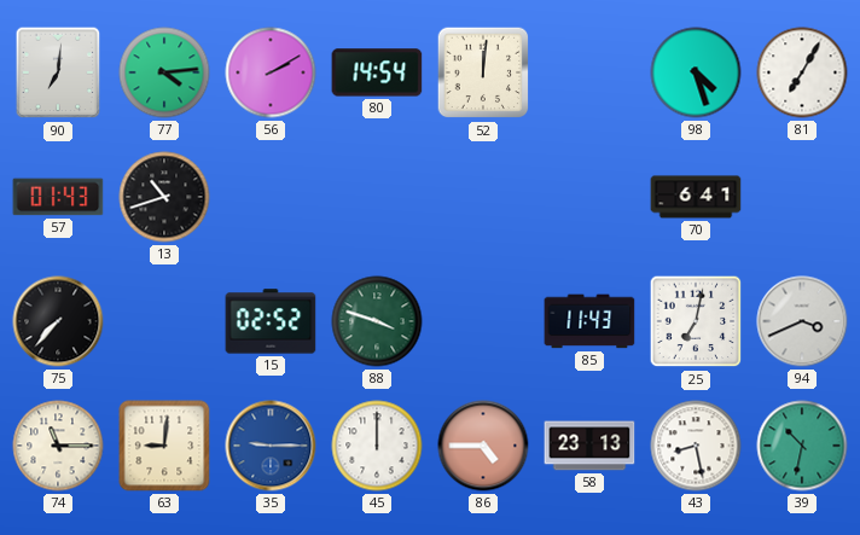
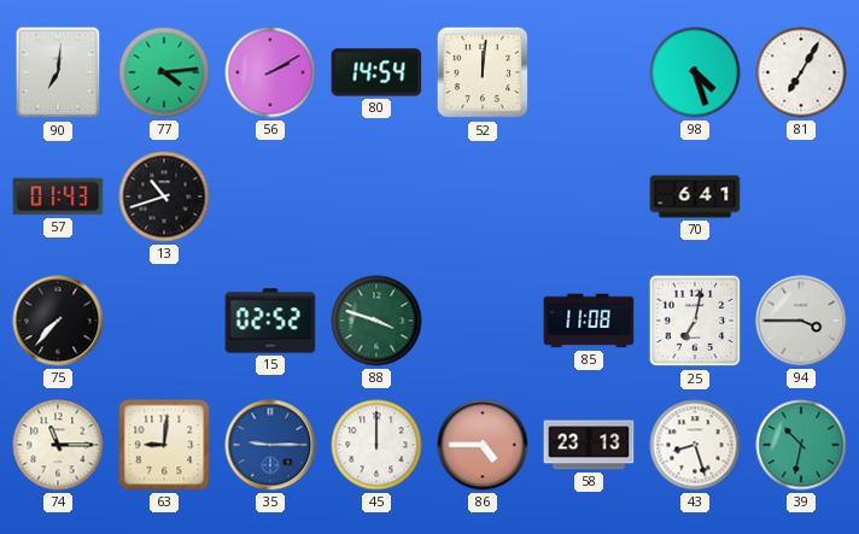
85: 11:43 -> 11:08
94: 3:41 -> 3:45
43: 8:28 -> 8:27
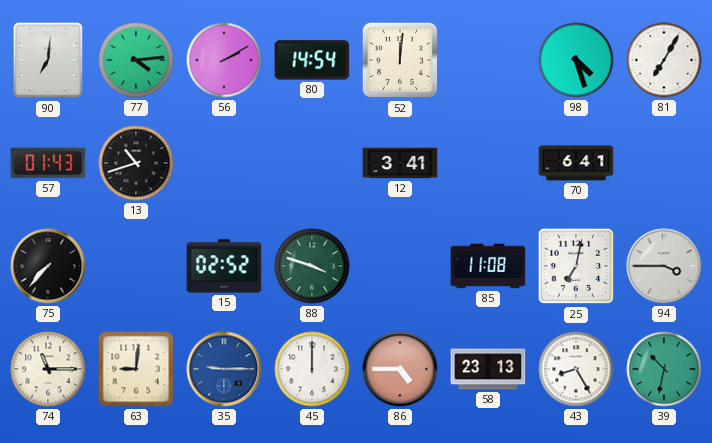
12: none -> 3:41
43: 8:27 -> 8:25
